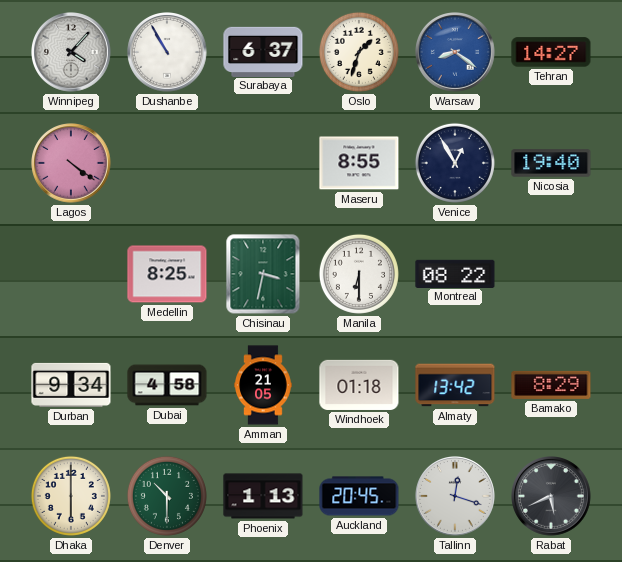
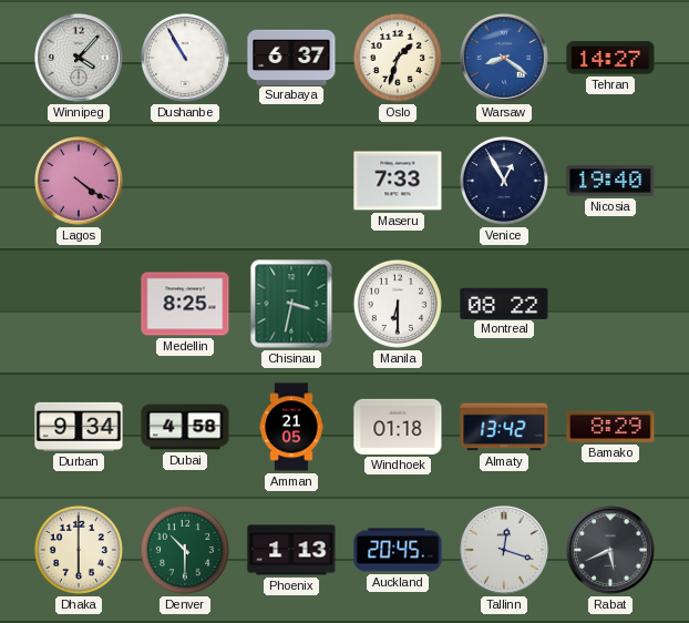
Maseru: 8:55 -> 7:33
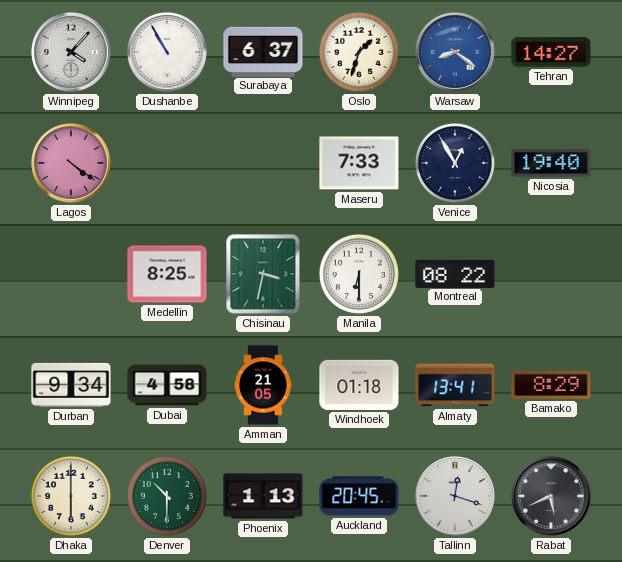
Almaty: 13:42 -> 13:41
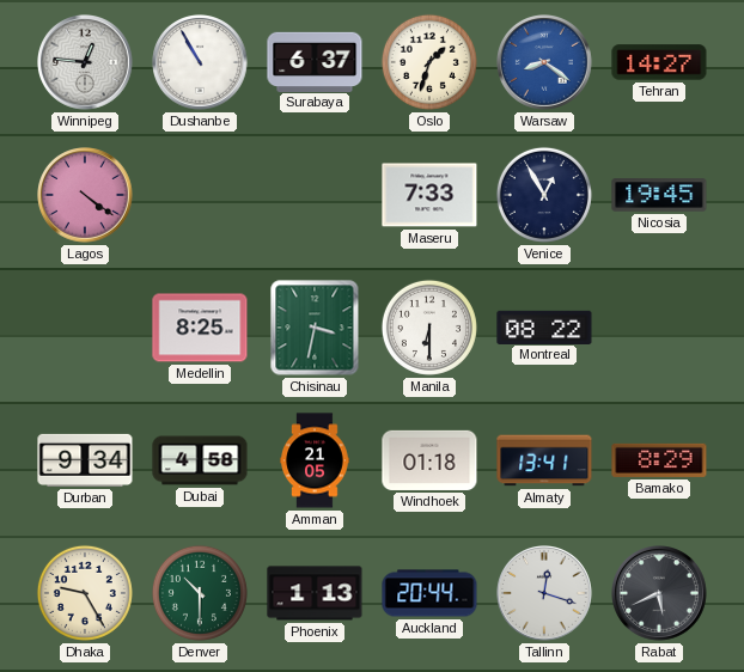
Winnipeg: 4:07 -> 12:46
Nicosia: 19:40 -> 19:45
Dhaka: 6:00 -> 9:25
Auckland: 20:45 -> 20:44
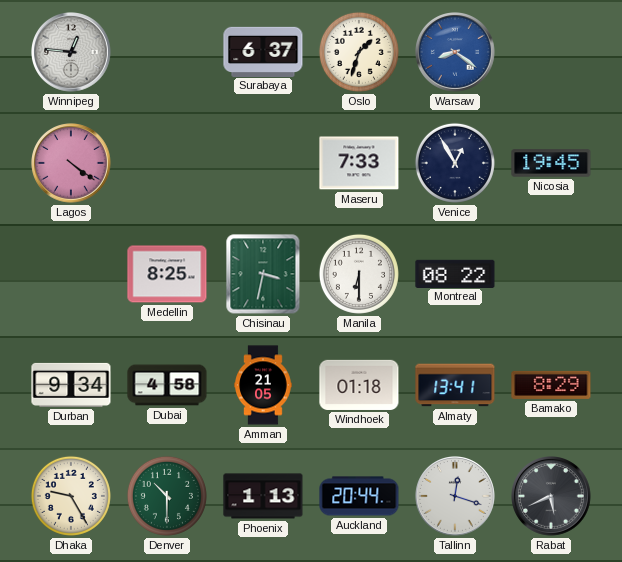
Dushanbe: 10:55 -> none
Tehran: 14:27 -> none
